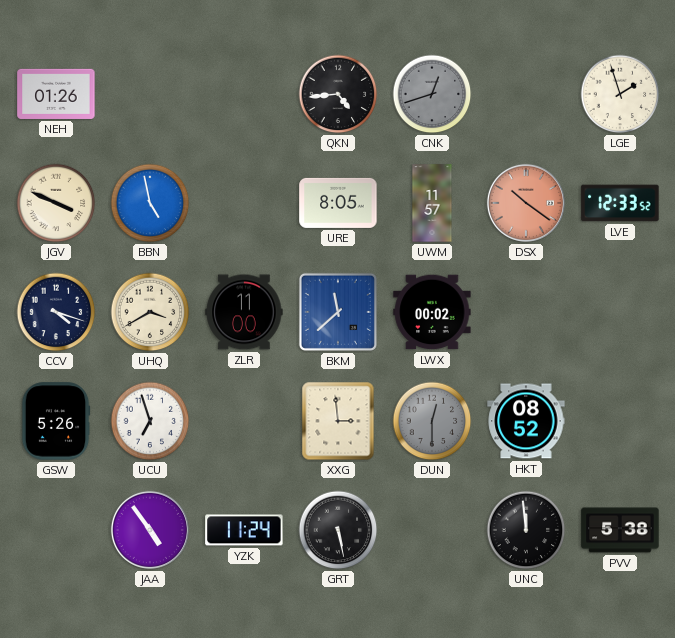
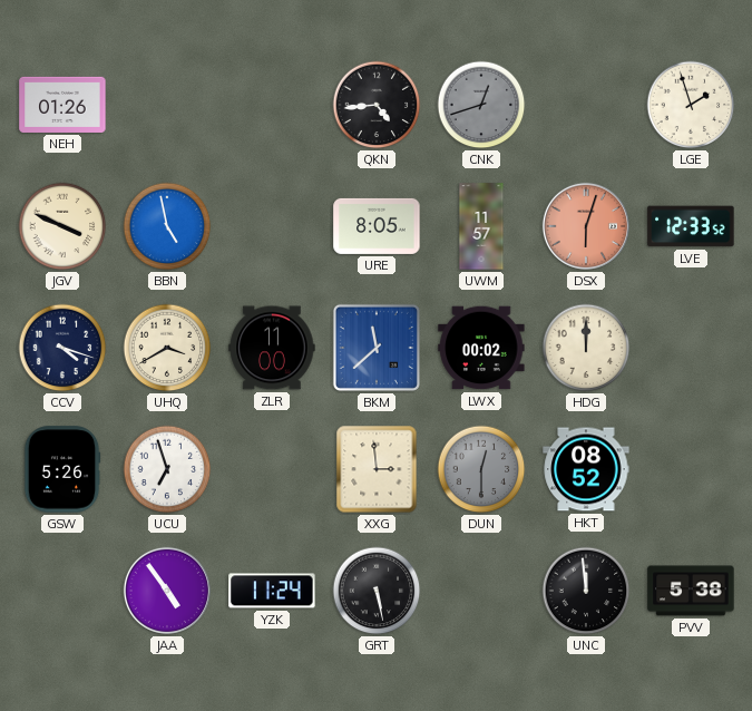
DSX: 10:21 -> 6:03
HDG: none -> 12:00
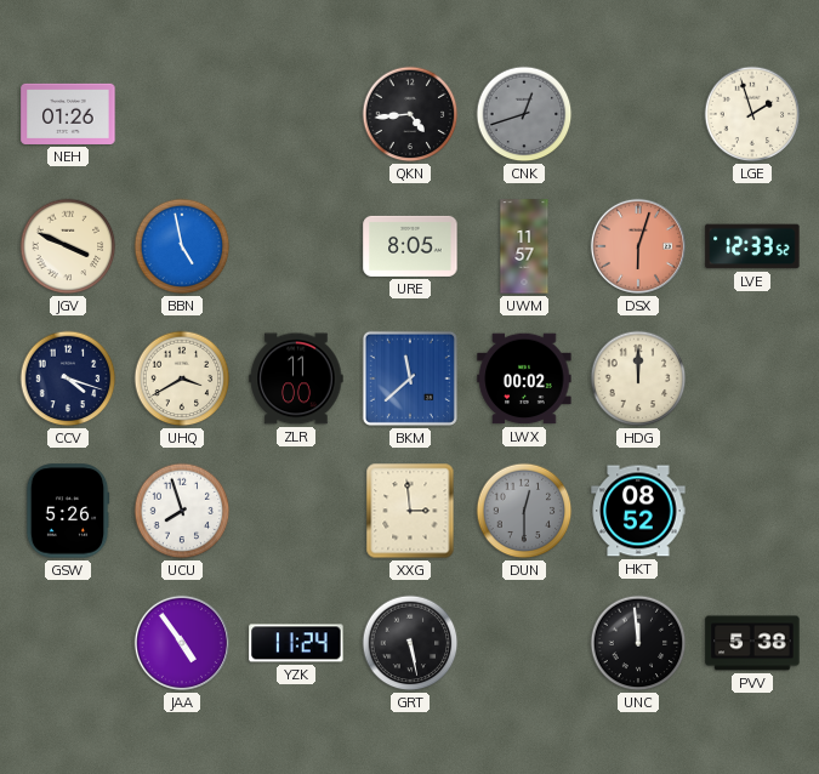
UCU: 6:57 -> 7:57
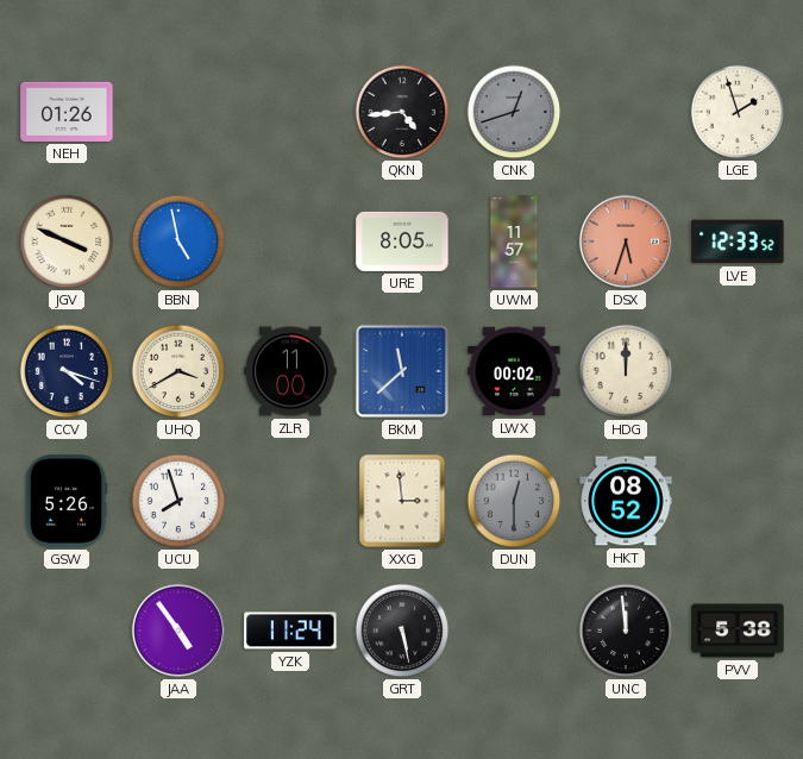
DSX: 6:03 -> 5:33
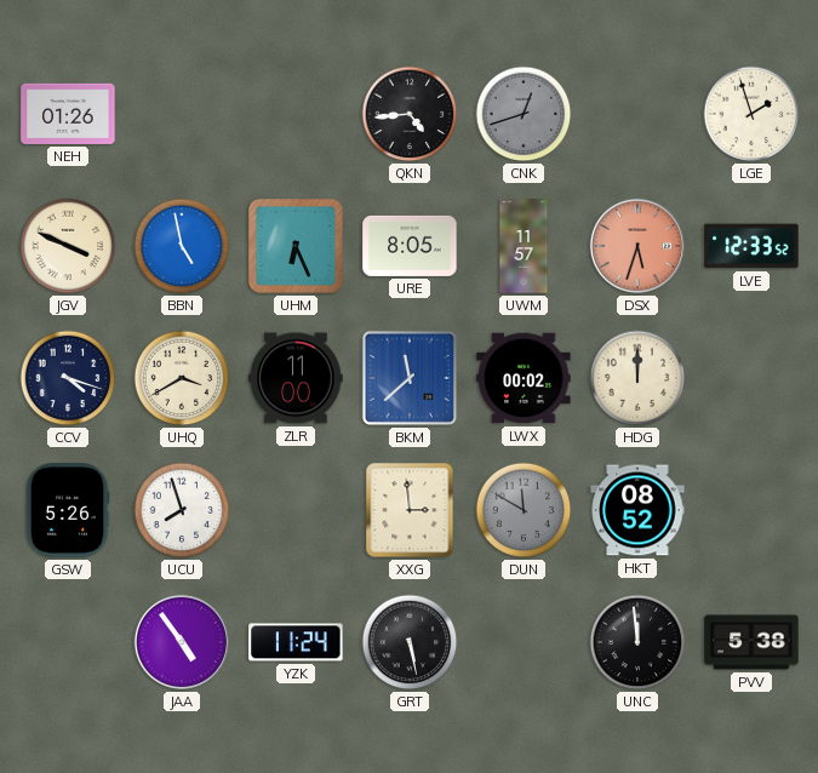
UHM: none -> 6:26
DUN: 12:30 -> 11:50
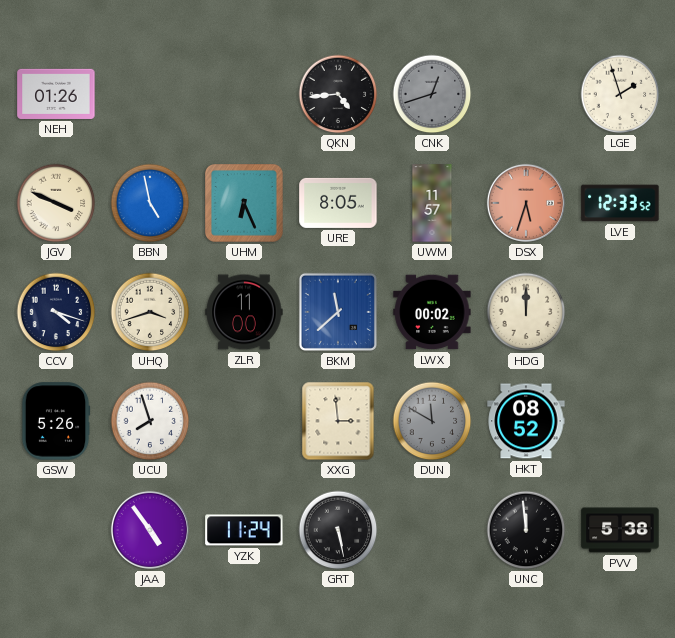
UHQ: 3:40 -> 3:42
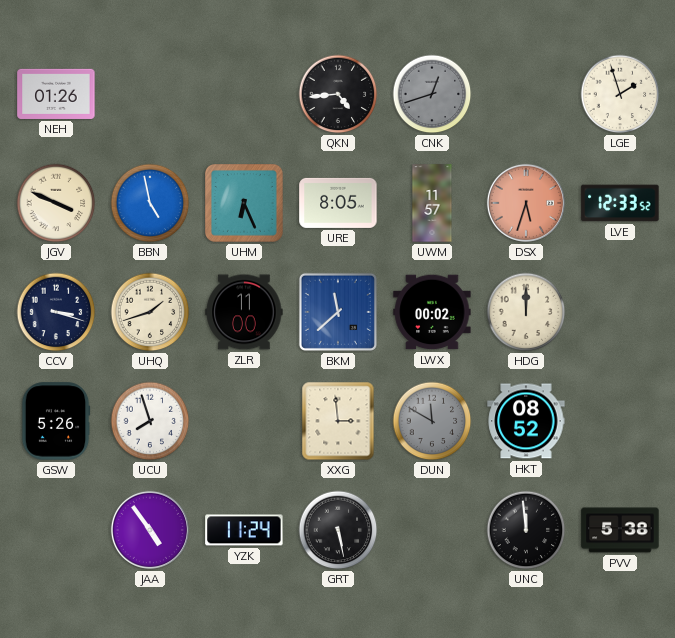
CCV: 4:18 -> 3:18
UHQ: 3:42 -> 1:42
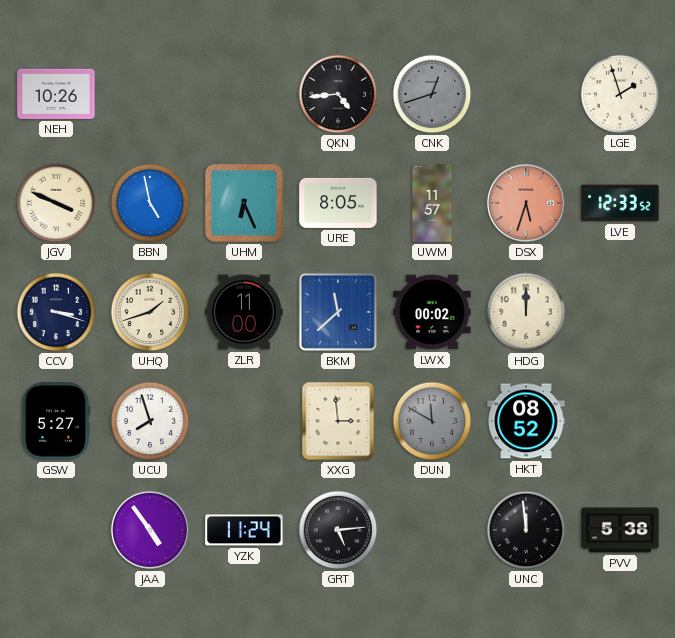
NEH: 01:26 -> 10:26
GSW: 5:26 -> 5:27
GRT: 5:28 -> 5:14
